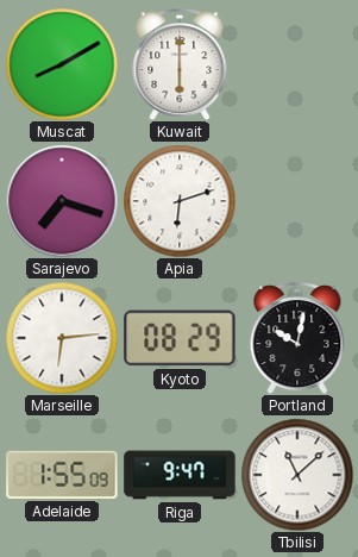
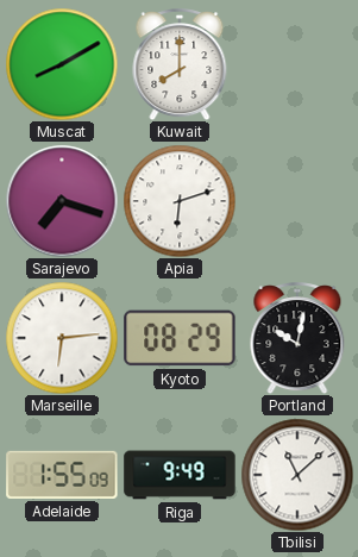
Kuwait: 6:00 -> 8:00
Riga: 9:47 -> 9:49
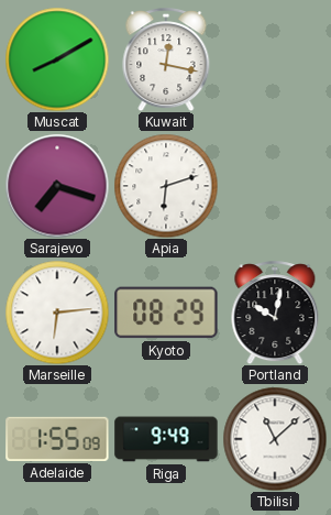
Kuwait: 8:00 -> 12:17
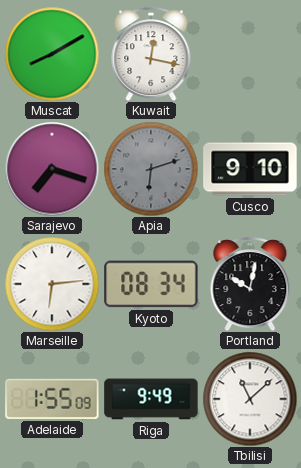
Apia dial: white -> grey
Cusco: none -> 9:10
Kyoto: 08:29 -> 08:34
